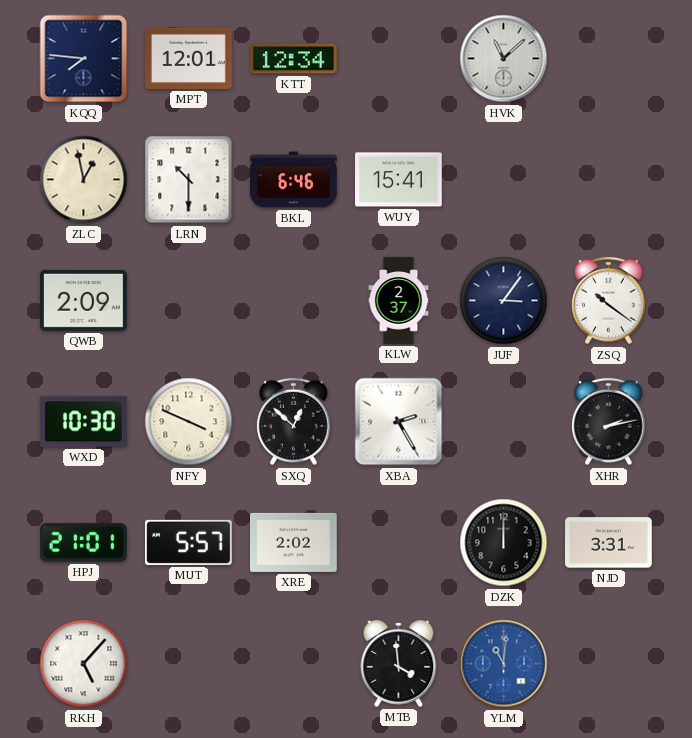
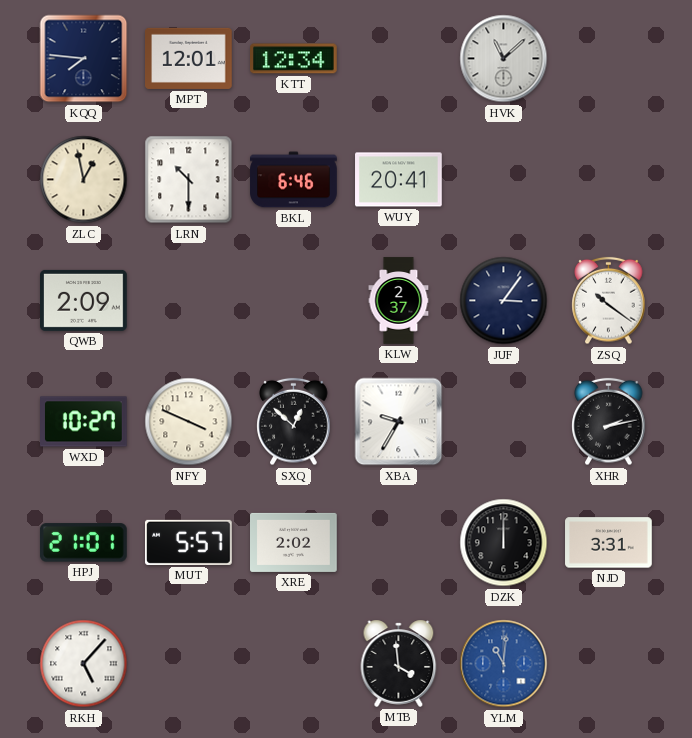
WUY: 15:41 -> 20:41
WXD: 10:30 -> 10:27
XBA: 2:25 -> 9:35
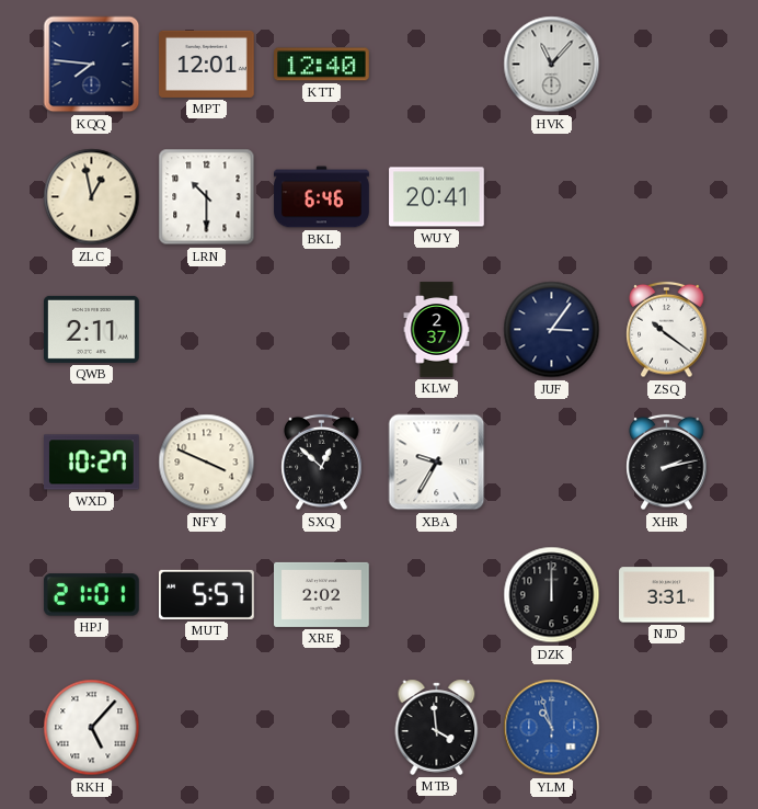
KTT: 12:34 -> 12:40
HVK: 11:08 -> 11:07
QWB: 2:09 -> 2:11
YLM: 11:01 -> 10:57
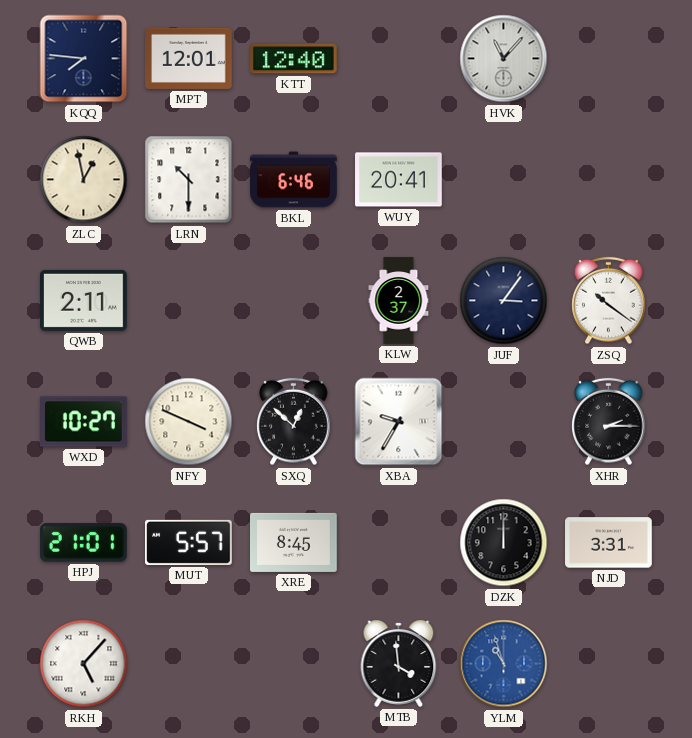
XHR: 2:13 -> 2:15
XRE: 2:02 -> 8:45
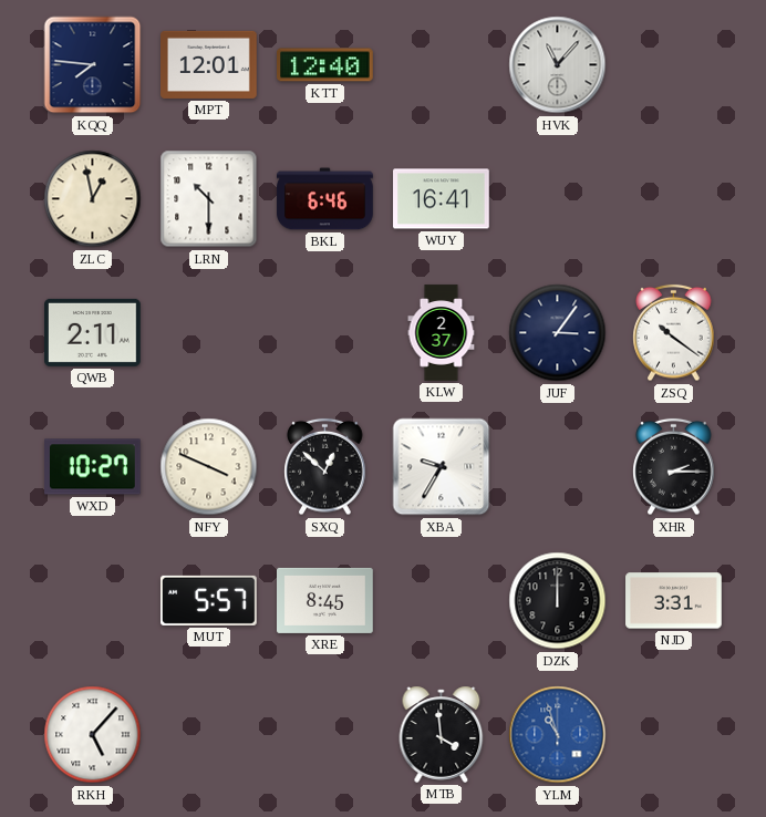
WUY: 20:41 -> 16:41
HPJ: 21:01 -> none
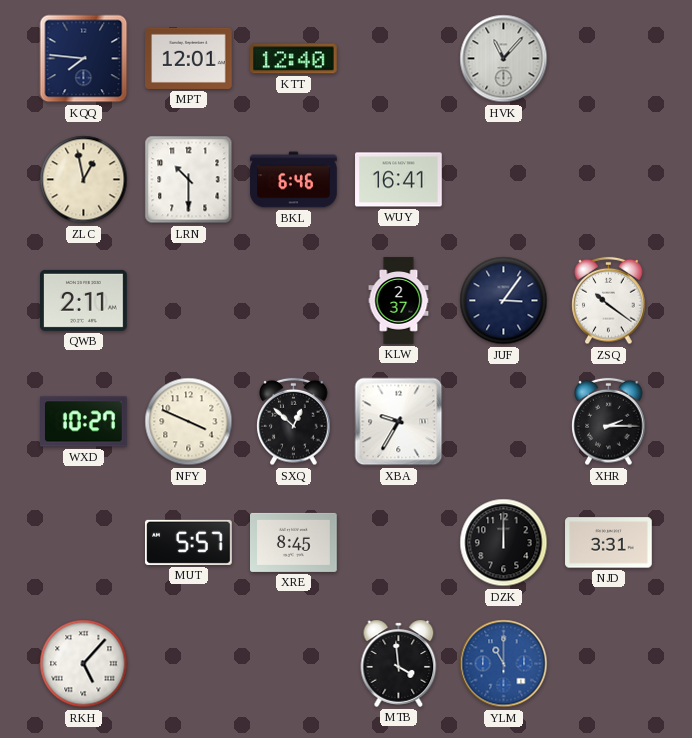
YLM: 10:57 -> 11:00
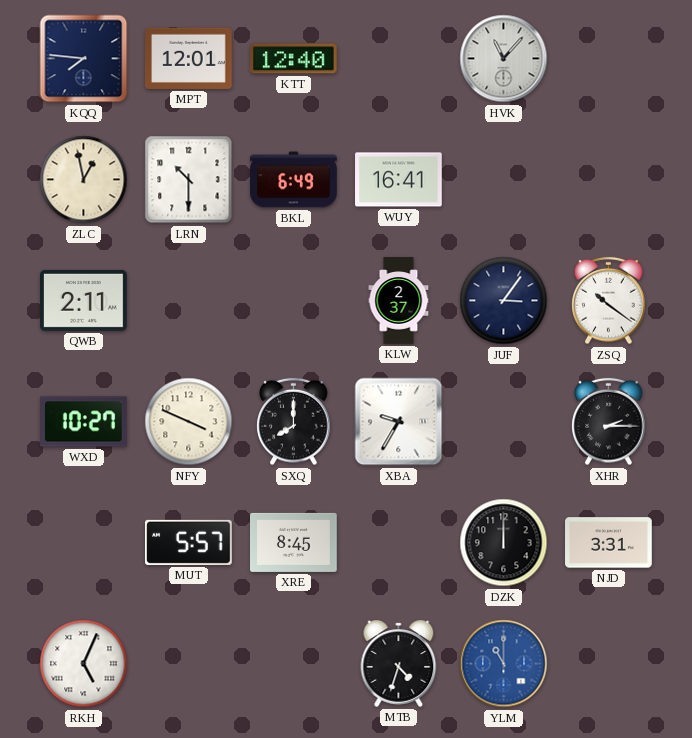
BKL: 6:46 -> 6:49
SXQ: 12:52 -> 8:00
RKH: 5:07 -> 5:04
MTB: 3:59 -> 4:33
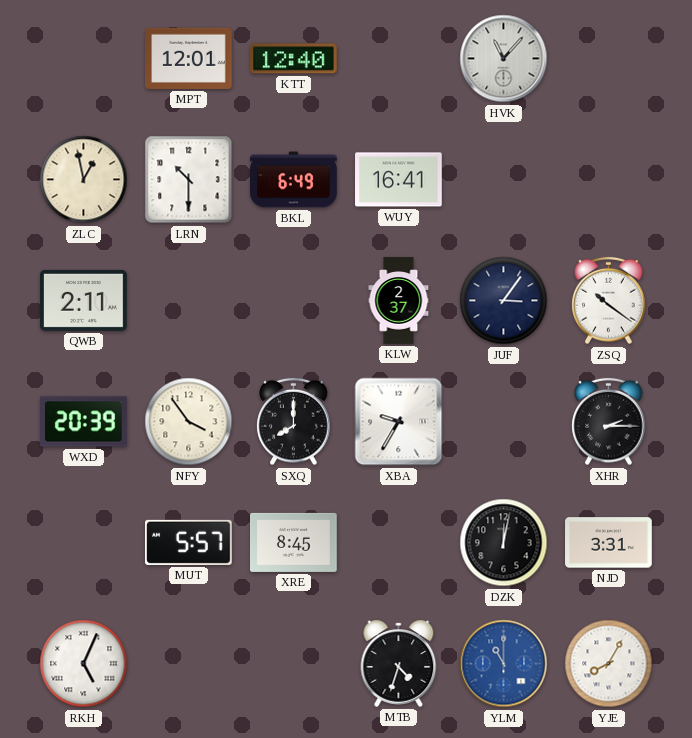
KQQ: 7:46 -> none
WXD: 10:27 -> 20:39
NFY: 3:49 -> 3:54
DZK: 12:00 -> 12:02
YJE: none -> 8:05
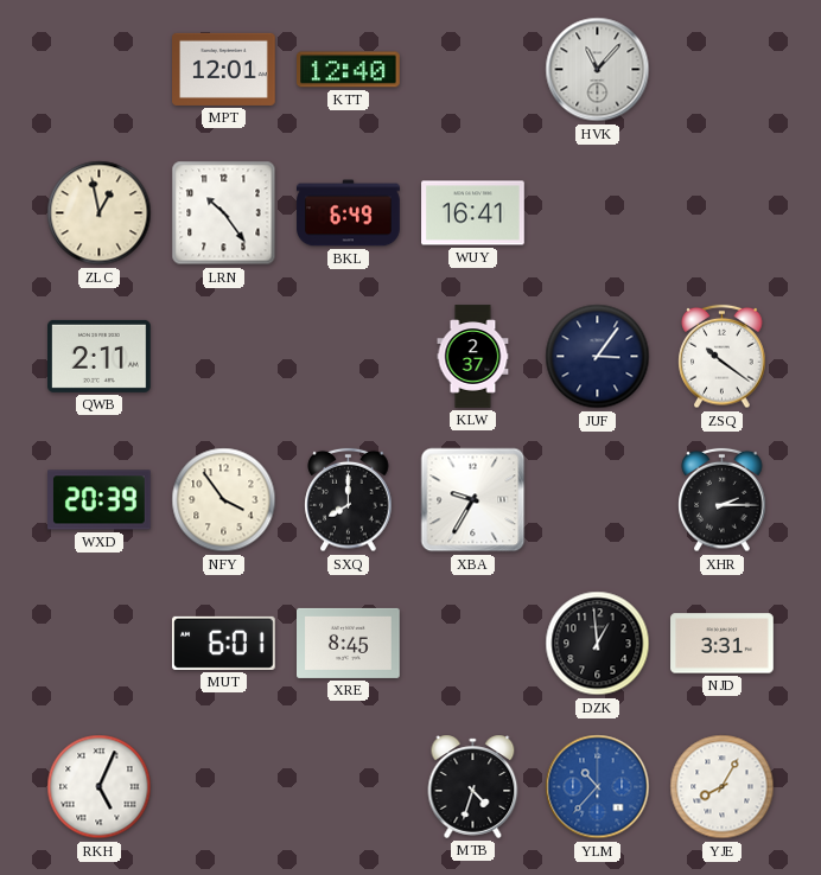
LRN: 10:30 -> 10:24
MUT: 5:57 -> 6:01
DZK: 12:02 -> 12:59
YLM: 11:00 -> 10:37
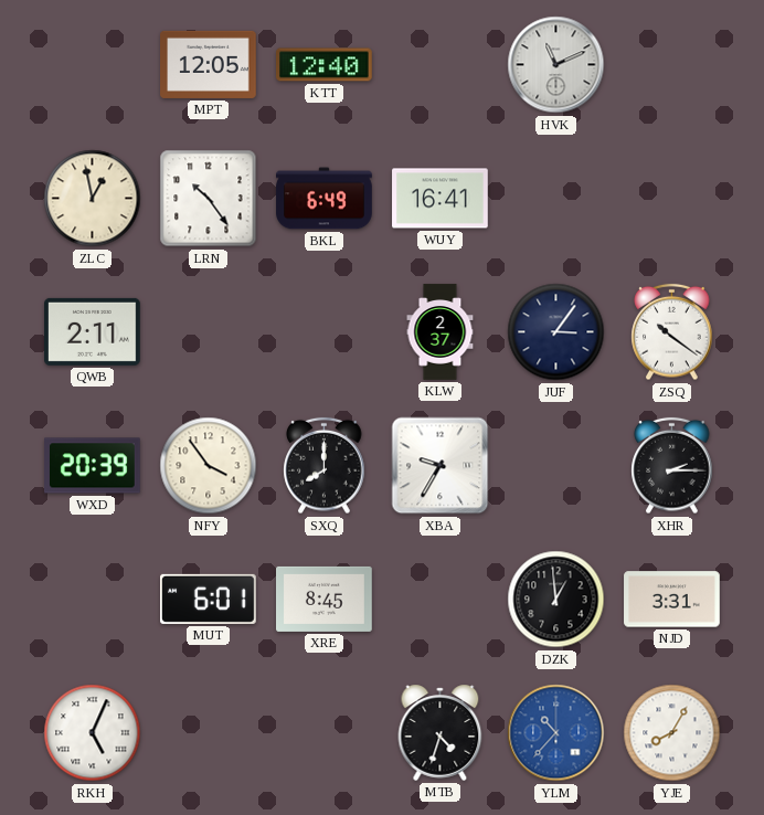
MPT: 12:01 -> 12:05
HVK: 11:07 -> 11:11
